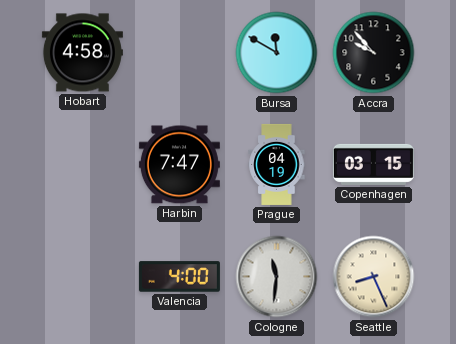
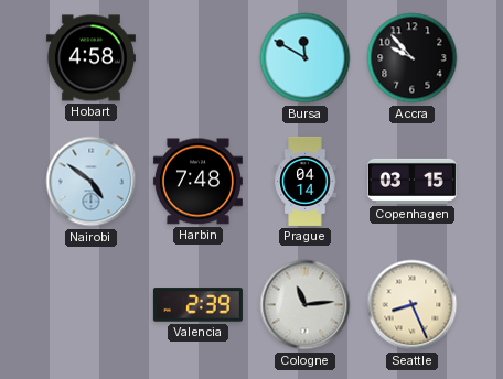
Nairobi: none -> 4:51
Harbin: 7:47 -> 7:48
Prague: 04:19 -> 04:14
Valencia: 4:00 -> 2:39
Cologne: 11:31 -> 11:14
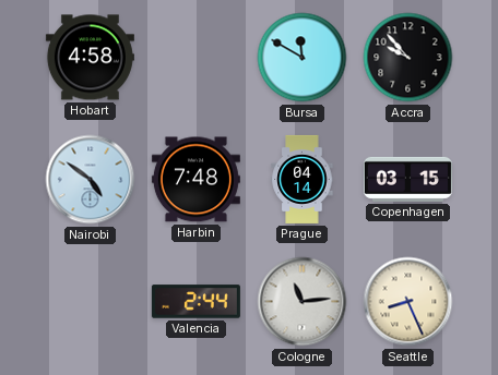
Valencia: 2:39 -> 2:44
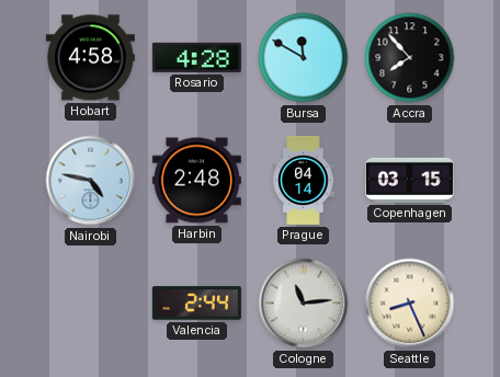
Rosario: none -> 4:28
Accra: 9:53 -> 7:53
Nairobi: 4:51 -> 4:47
Harbin: 7:48 -> 2:48
